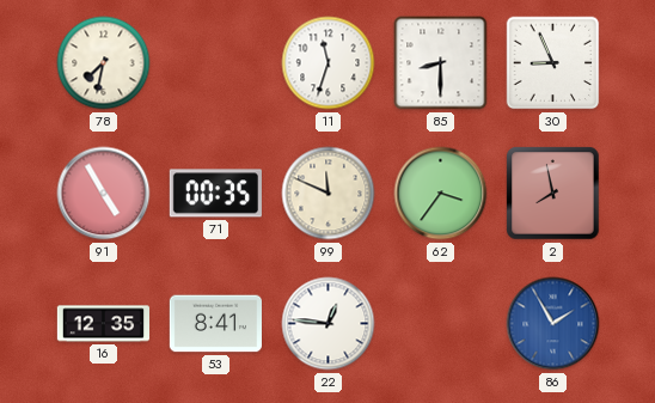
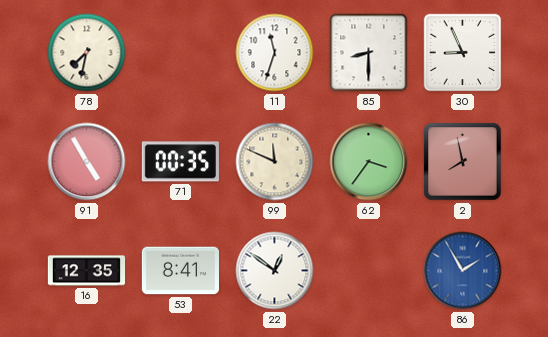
22: 12:46 -> 12:51
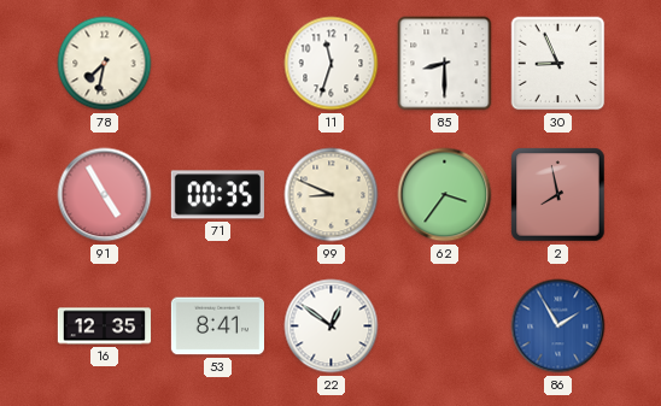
99: 11:49 -> 8:49
